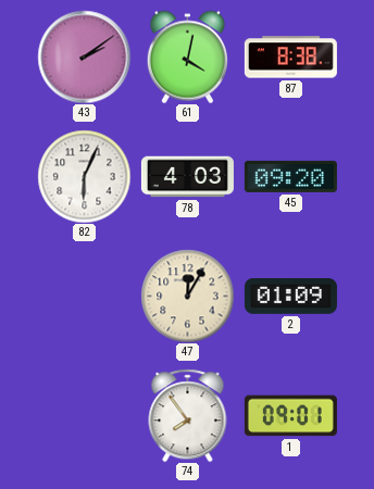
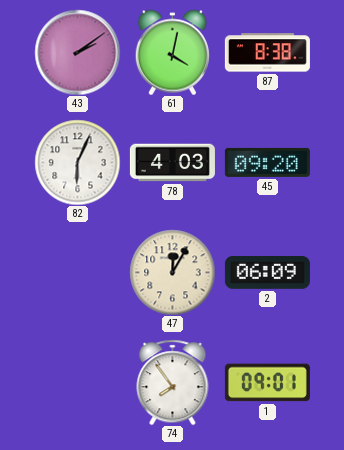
2: 01:09 -> 06:09
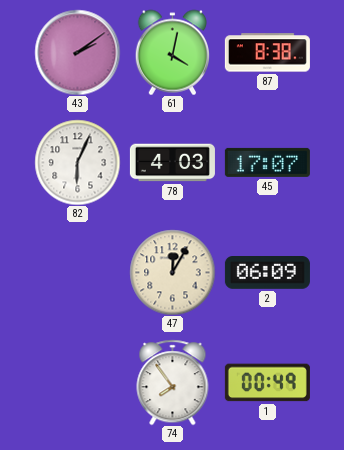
45: 09:20 -> 17:07
1: 09:01 -> 00:49
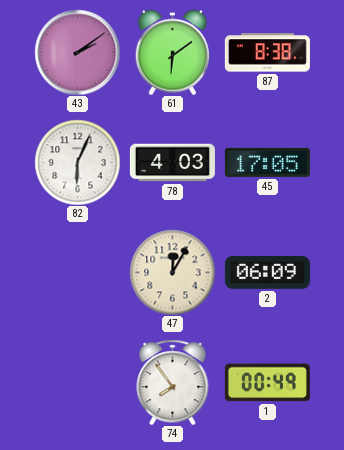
61: 4:02 -> 6:09
45: 17:07 -> 17:05
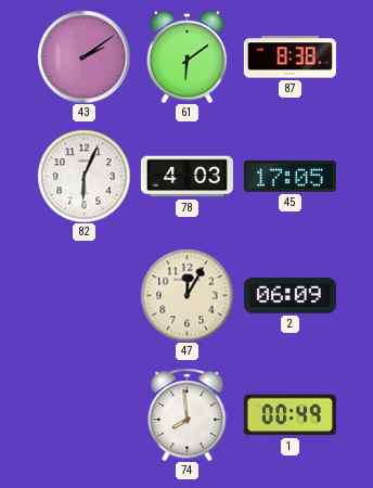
74: 7:54 -> 7:59
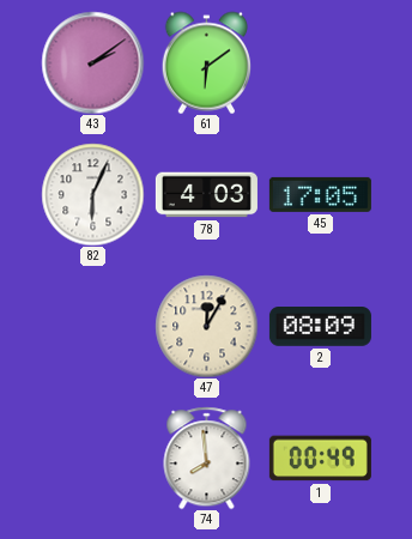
87: 8:38 -> none
2: 06:09 -> 08:09
